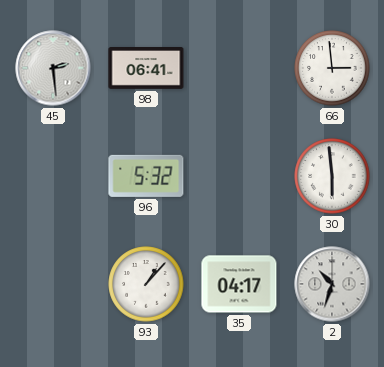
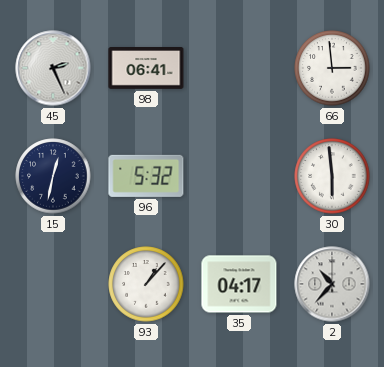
45: 2:29 -> 2:26
15: none -> 12:32
2: 10:33 -> 10:37
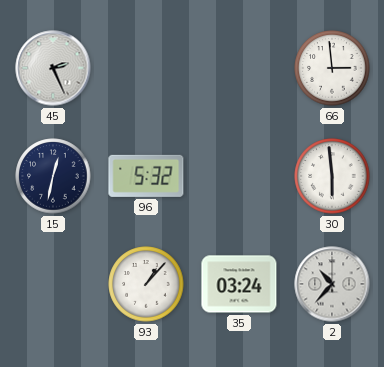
98: 06:41 -> none
35: 04:17 -> 03:24
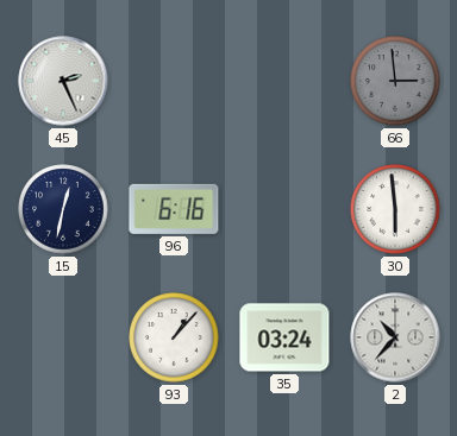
66 dial: white -> grey
96: 5:32 -> 6:16
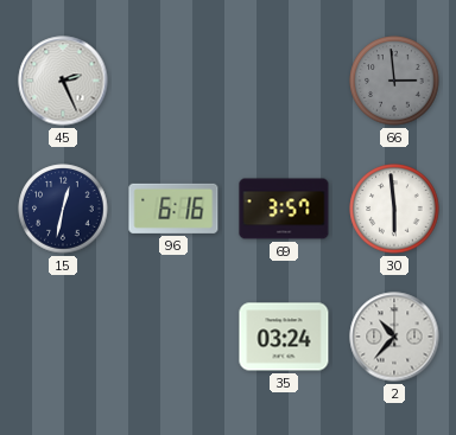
69: none -> 3:57
93: 1:07 -> none
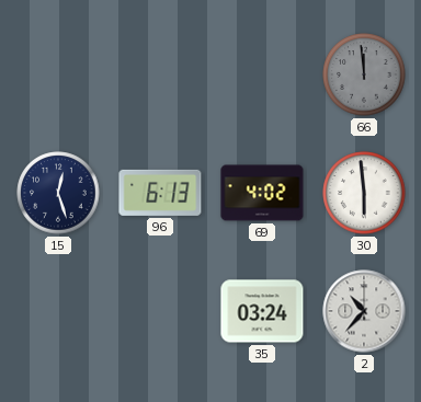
45: 2:26 -> none
66: 2:59 -> 11:59
15: 12:32 -> 12:27
96: 6:16 -> 6:13
69: 3:57 -> 4:02
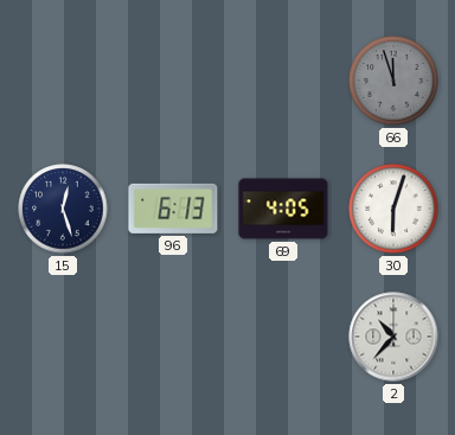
66: 11:59 -> 11:57
69: 4:02 -> 4:05
30: 5:59 -> 6:03
35: 03:24 -> none
